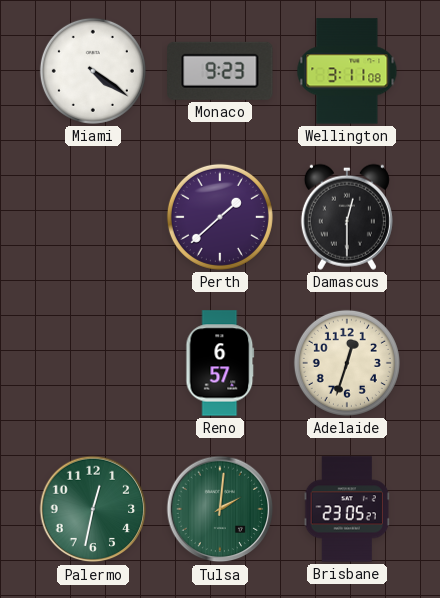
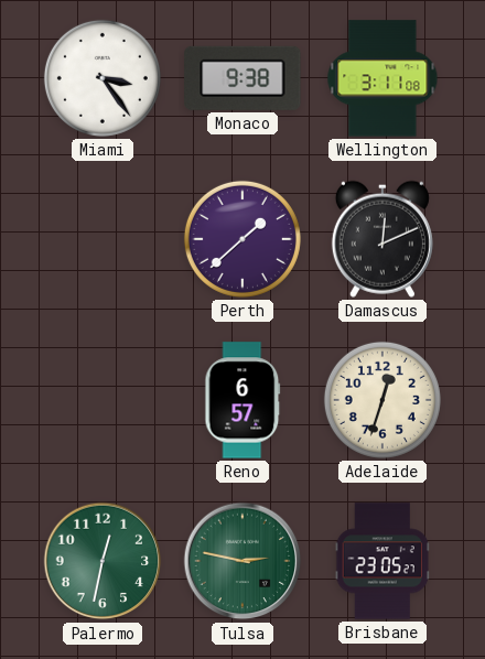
Miami: 4:21 -> 3:24
Monaco: 9:23 -> 9:38
Damascus: 12:30 -> 12:11
Tulsa: 2:01 -> 2:47
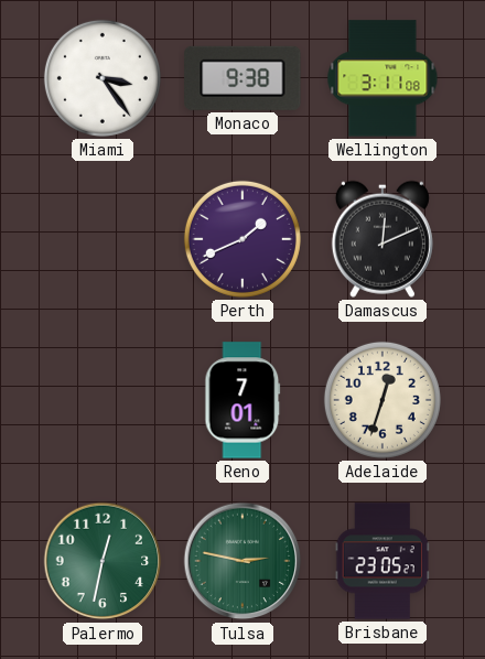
Perth: 1:38 -> 1:41
Reno: 6:57 -> 7:01
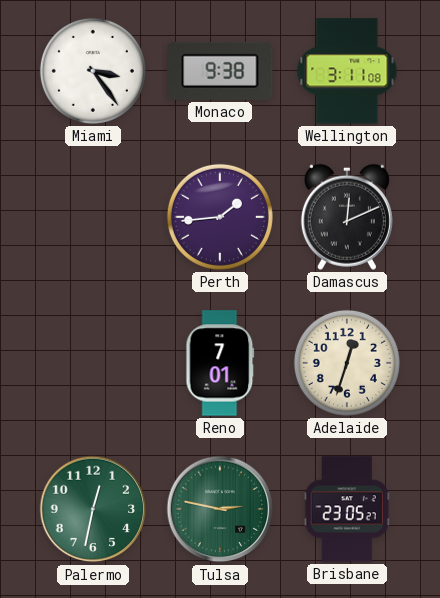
Perth: 1:41 -> 1:44
